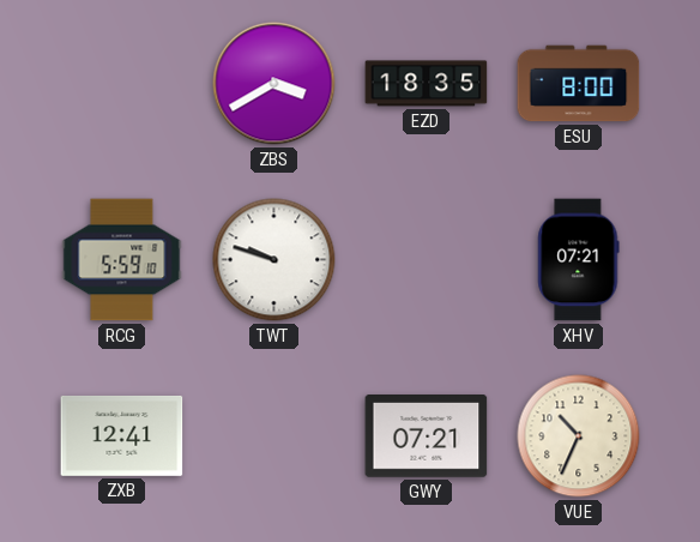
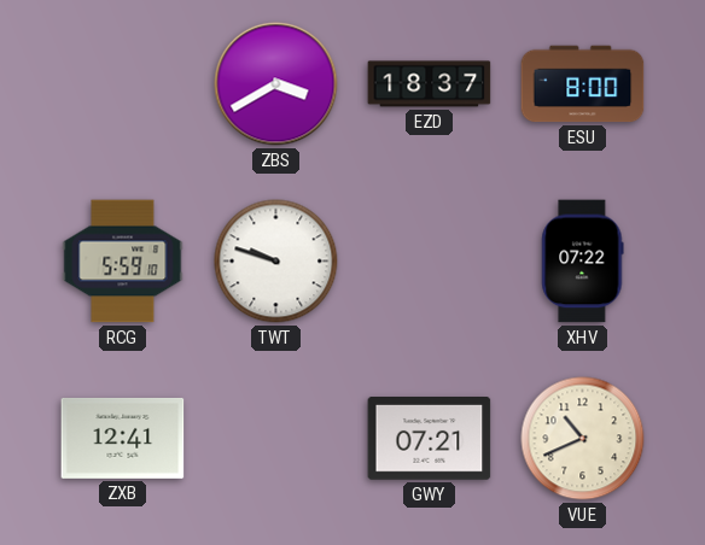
EZD: 18:35 -> 18:37
XHV: 07:21 -> 07:22
VUE: 10:34 -> 10:41
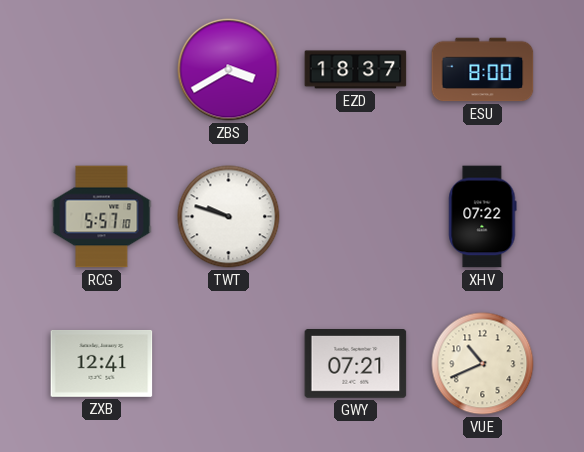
RCG: 5:59 -> 5:57
